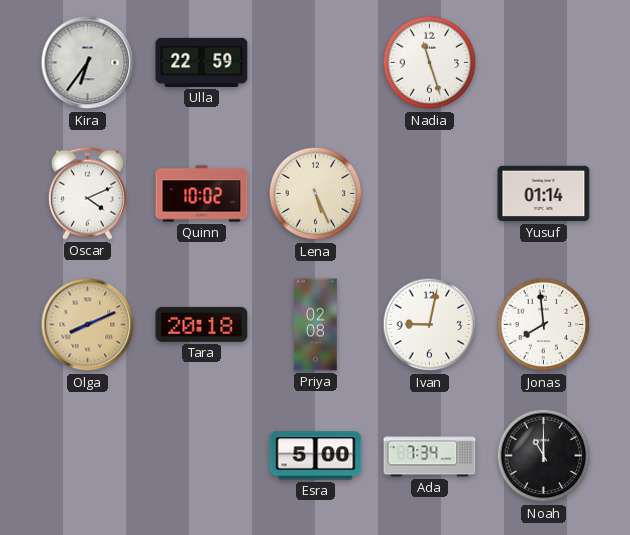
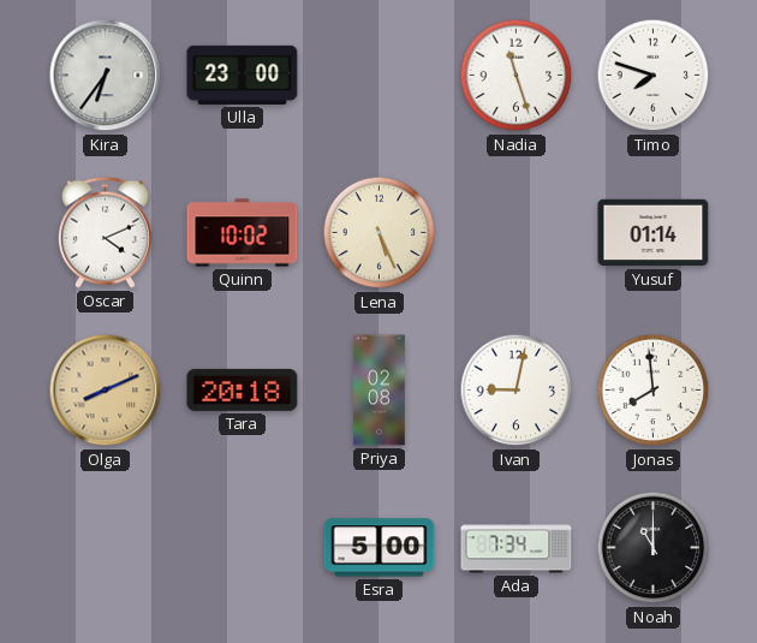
Ulla: 22:59 -> 23:00
Timo: none -> 7:48
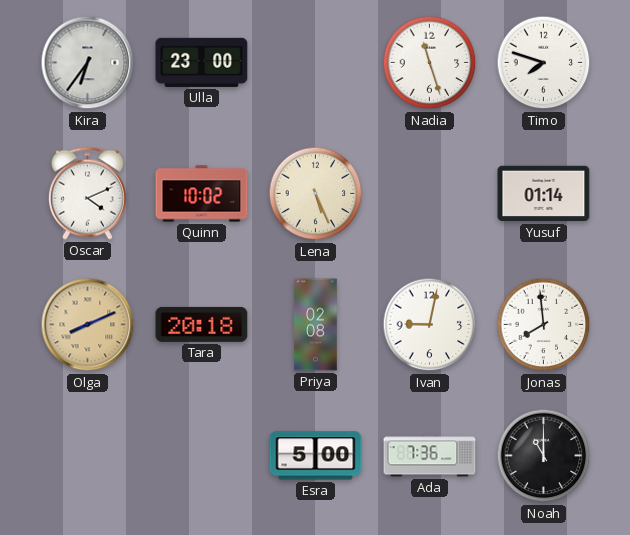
Ada: 7:34 -> 7:36
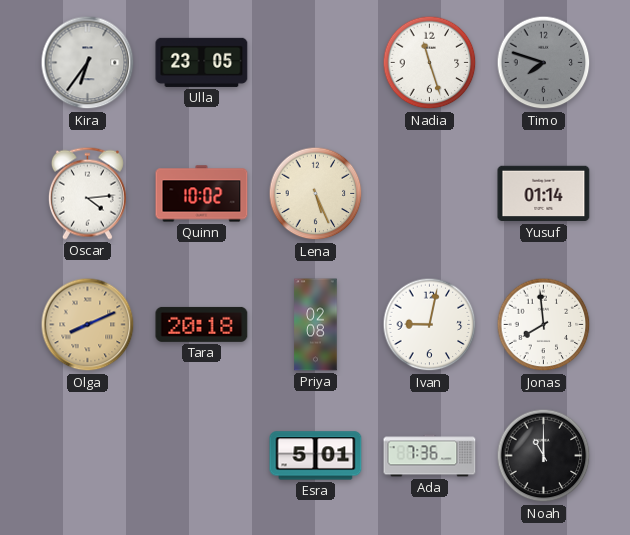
Ulla: 23:00 -> 23:05
Timo dial: white -> grey
Oscar: 4:11 -> 4:14
Esra: 5:00 -> 5:01
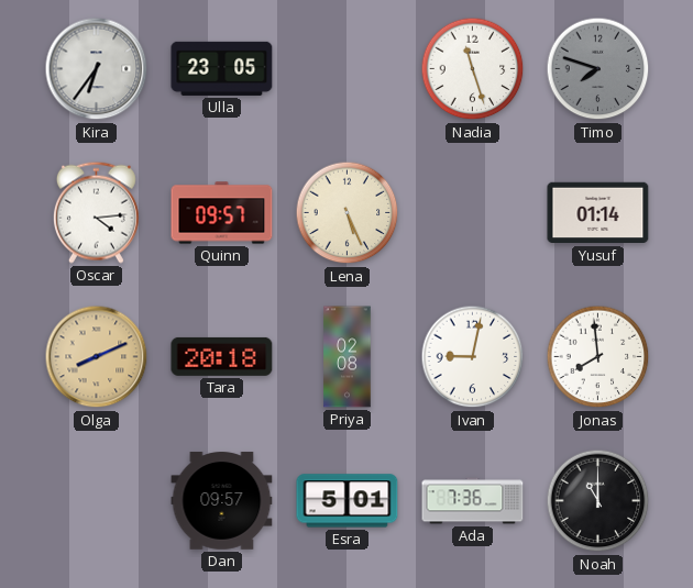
Quinn: 10:02 -> 09:57
Dan: none -> 09:57
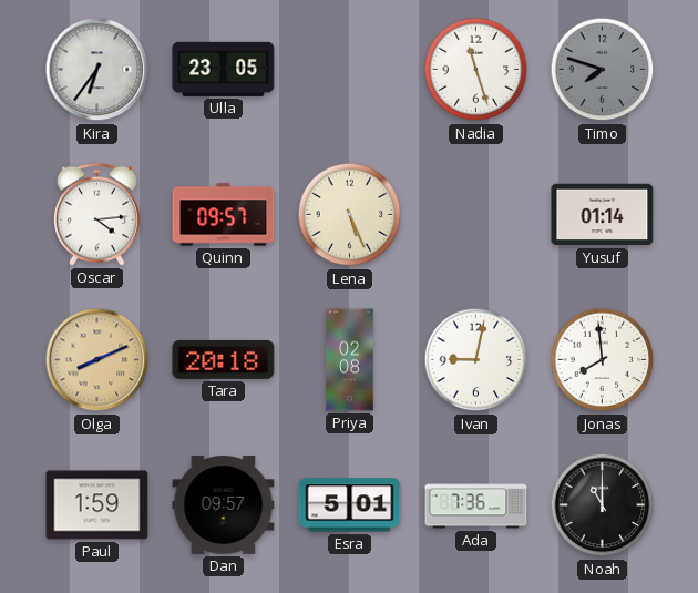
Paul: none -> 1:59
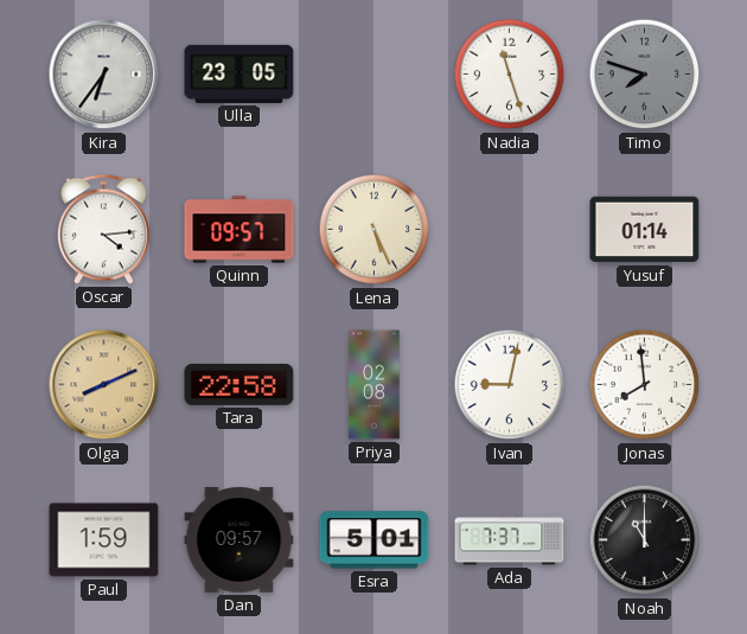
Tara: 20:18 -> 22:58
Ada: 7:36 -> 7:37
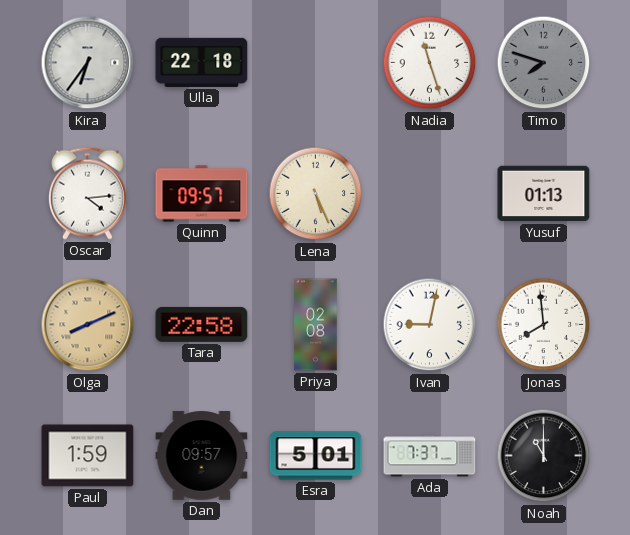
Ulla: 23:05 -> 22:18
Yusuf: 01:14 -> 01:13
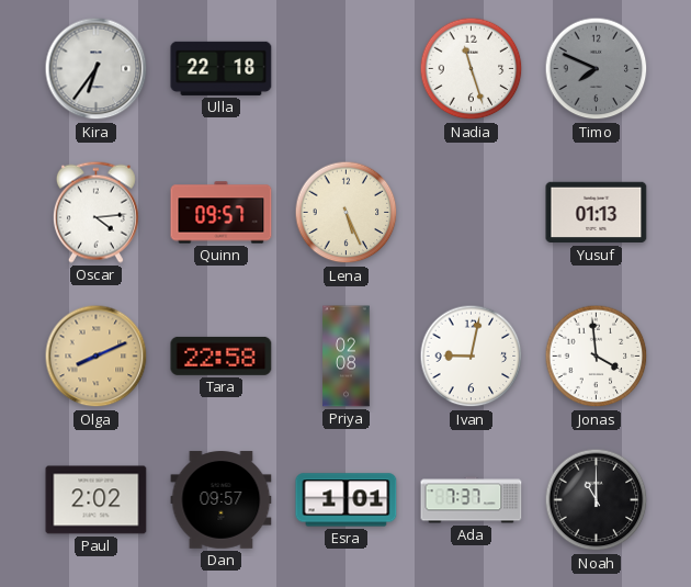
Timo: 7:48 -> 7:49
Jonas: 7:59 -> 3:59
Paul: 1:59 -> 2:02
Esra: 5:01 -> 1:01
